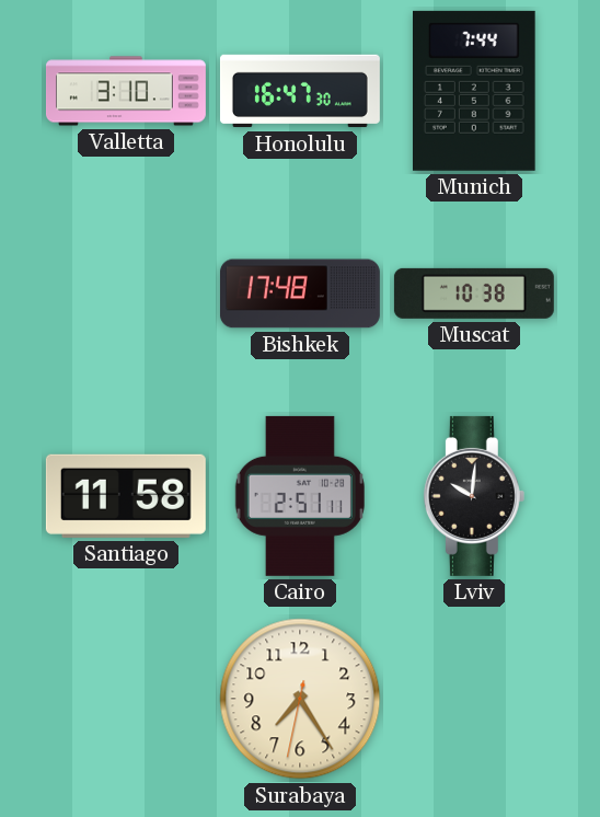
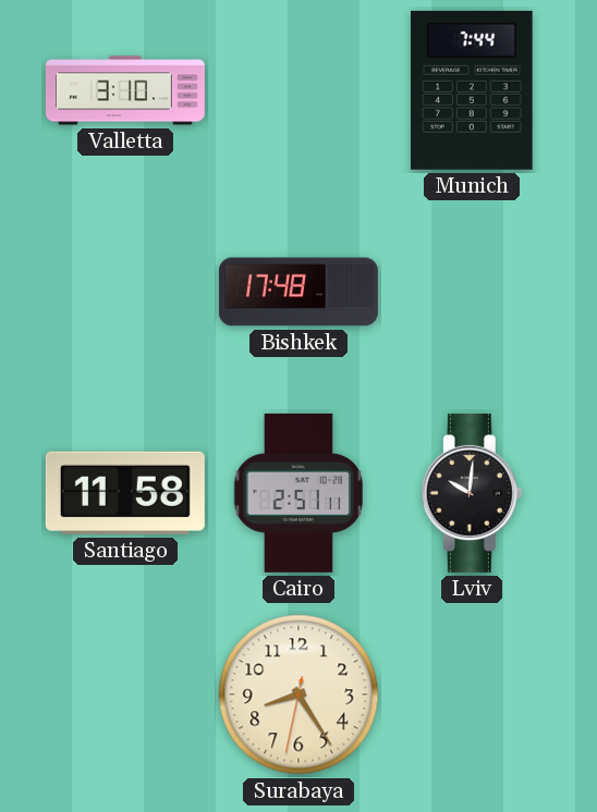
Honolulu: 16:47 -> none
Muscat: 10:38 -> none
Surabaya: 7:24 -> 8:24
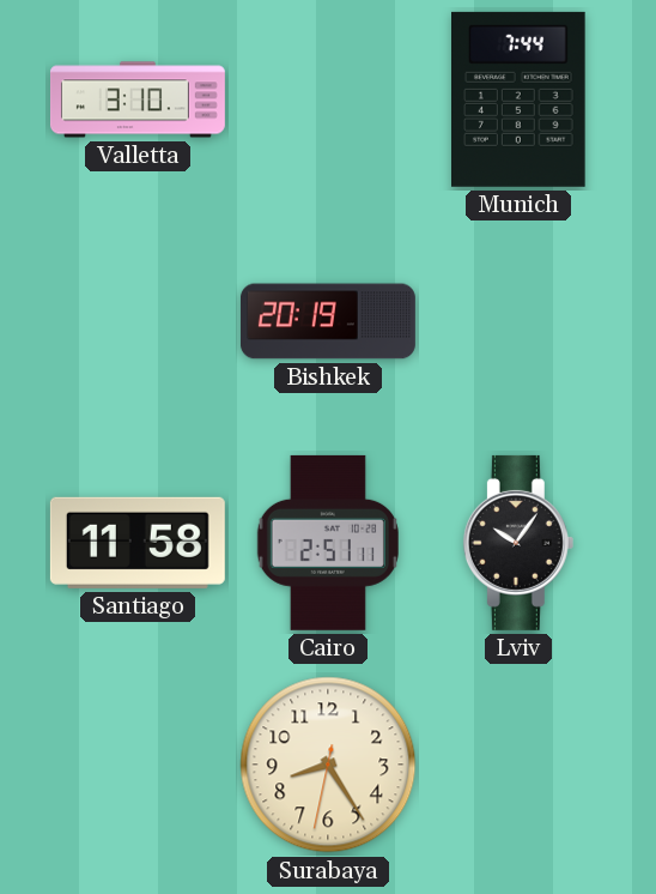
Bishkek: 17:48 -> 20:19
Lviv: 10:01 -> 10:06
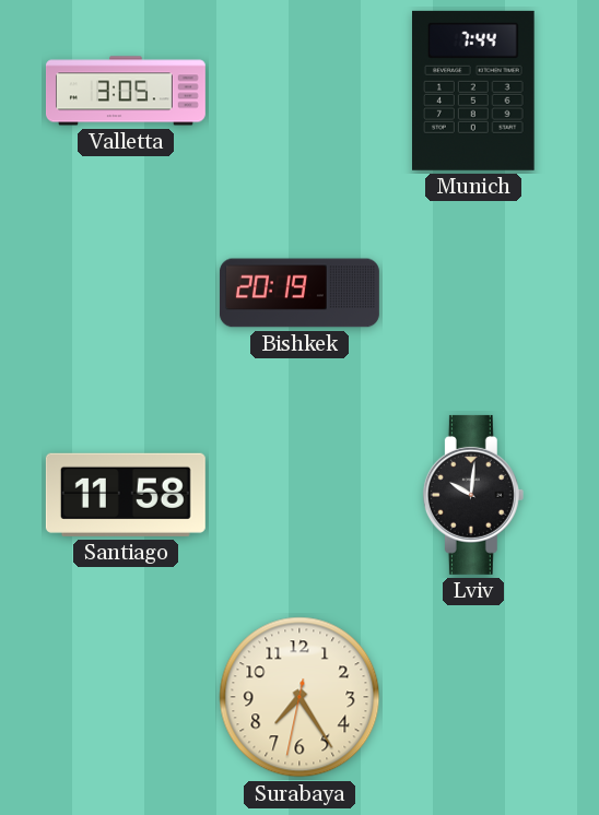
Valletta: 3:10 -> 3:05
Cairo: 2:51 -> none
Lviv: 10:06 -> 10:01
Surabaya: 8:24 -> 7:24
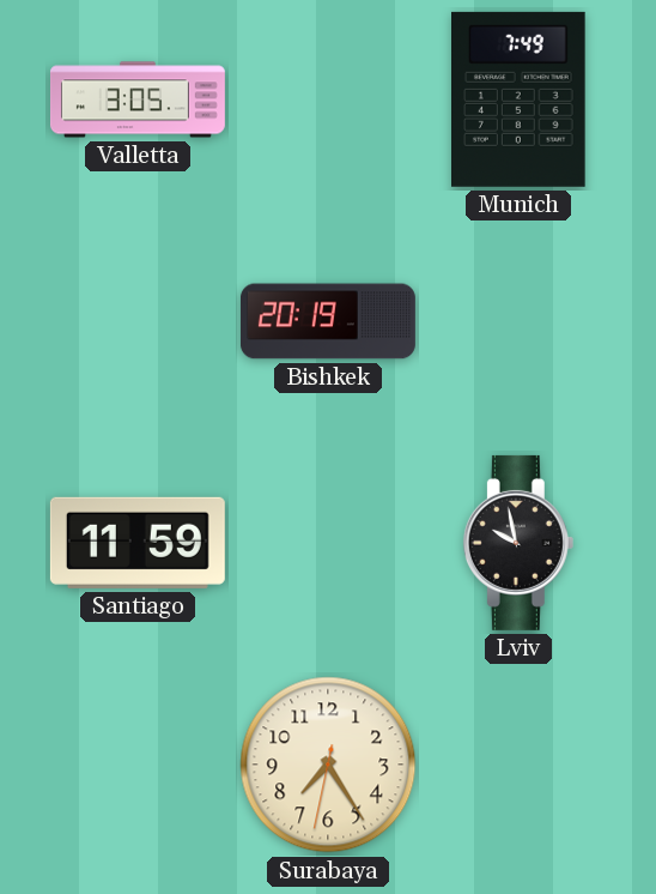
Munich: 7:44 -> 7:49
Santiago: 11:58 -> 11:59
Lviv: 10:01 -> 9:58
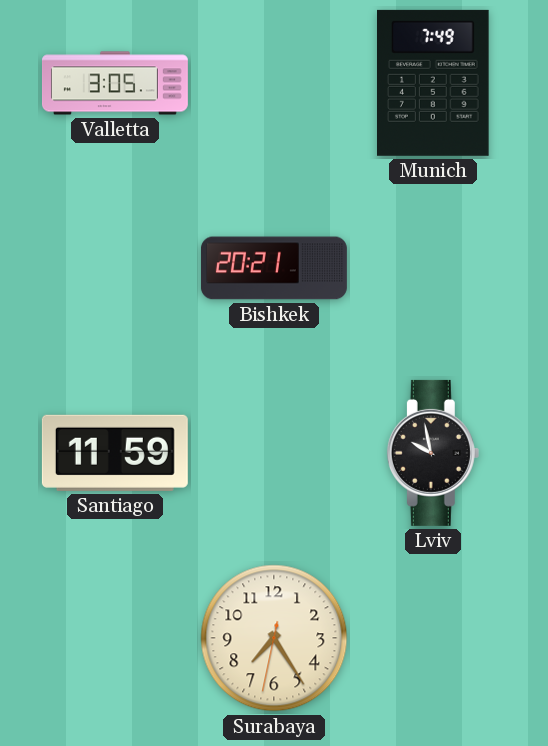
Bishkek: 20:19 -> 20:21
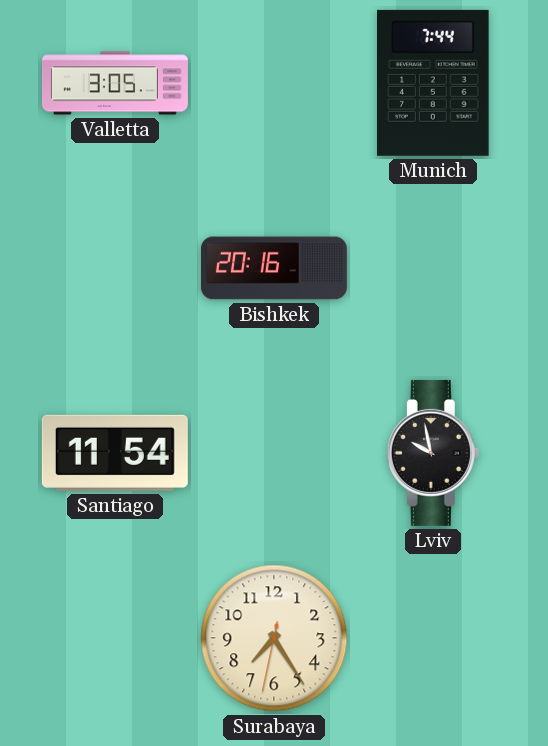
Munich: 7:49 -> 7:44
Bishkek: 20:21 -> 20:16
Santiago: 11:59 -> 11:54
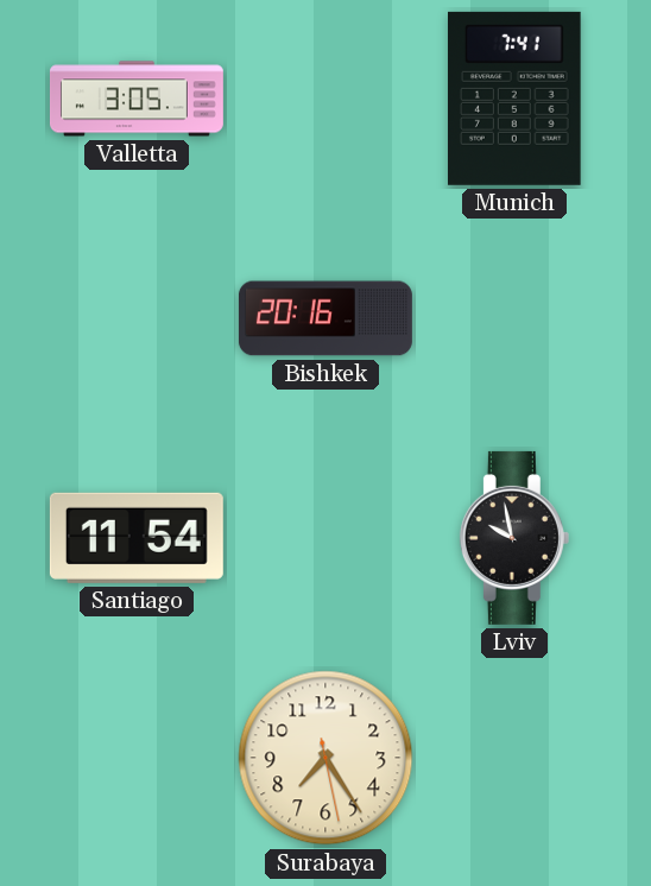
Munich: 7:44 -> 7:41
Surabaya: 7:24:32 -> 7:24:28
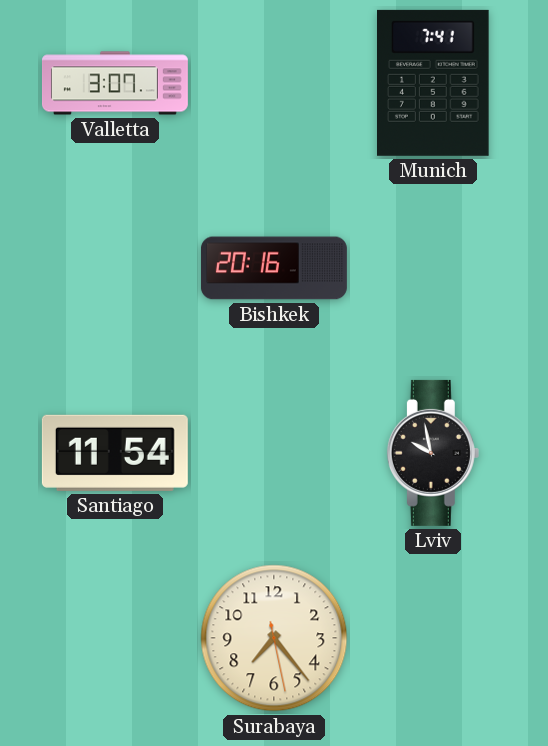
Valletta: 3:05 -> 3:07
Surabaya: 7:24 -> 7:23
